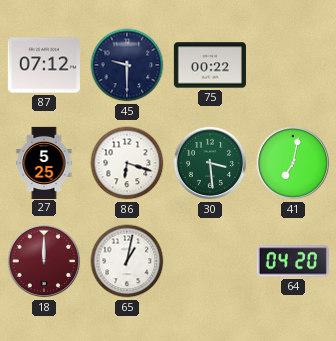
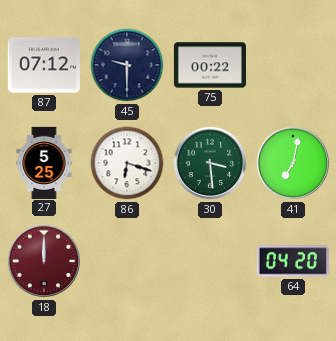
65: 1:02 -> none
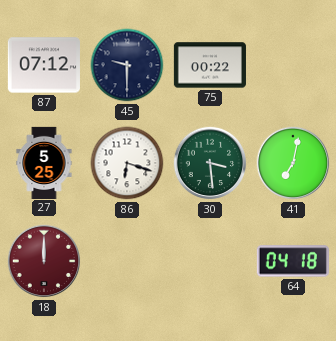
64: 04:20 -> 04:18
